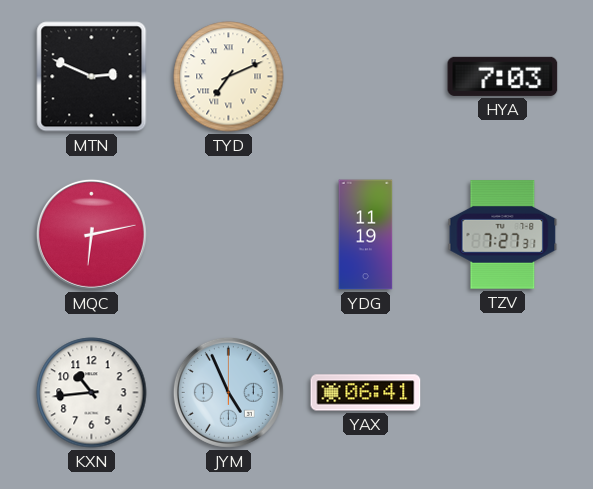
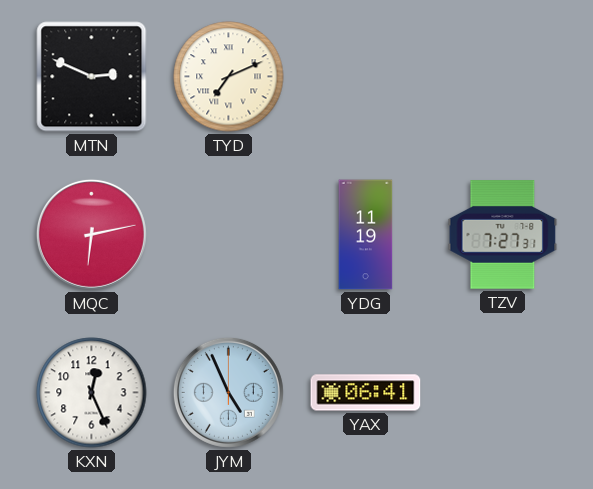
HYA: 7:03 -> none
KXN: 10:44 -> 12:26
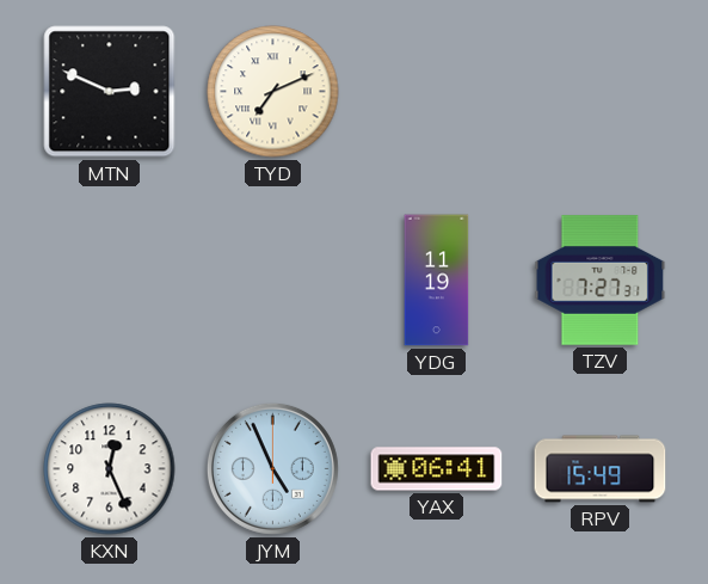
MQC: 6:13 -> none
RPV: none -> 15:49
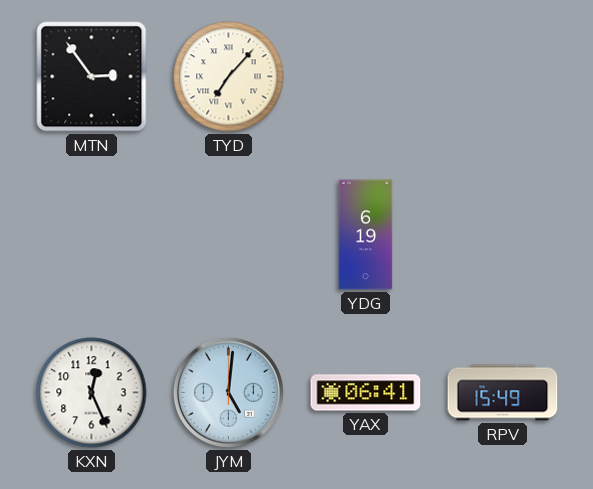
MTN: 2:49 -> 2:54
TYD: 7:11 -> 7:07
YDG: 11:19 -> 6:19
TZV: 7:27 -> none
JYM: 4:56 -> 5:01
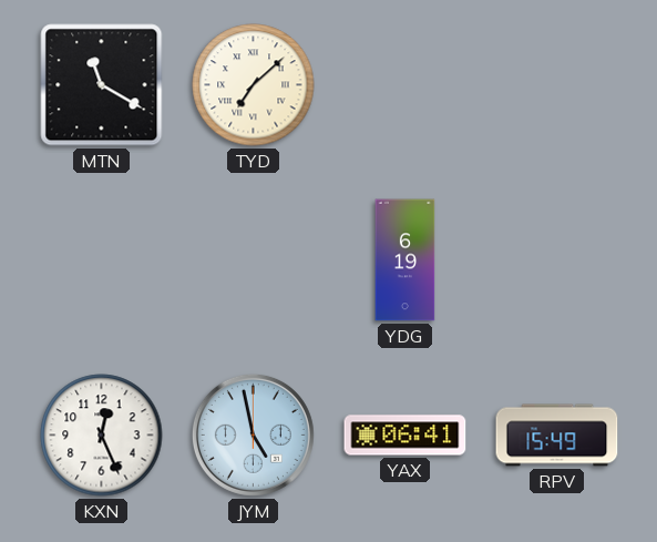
MTN: 2:54 -> 11:20
TYD: 7:07 -> 7:08
JYM: 5:01 -> 4:58
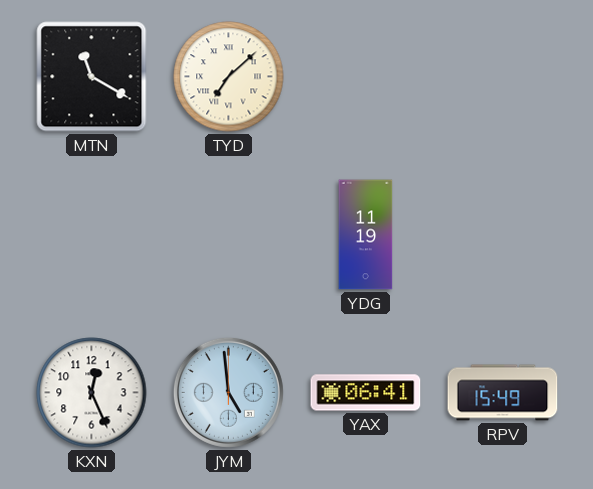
YDG: 6:19 -> 11:19
JYM: 4:58 -> 4:59
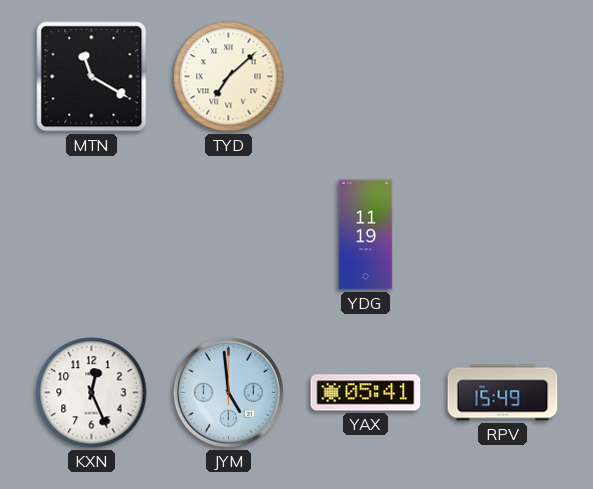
YAX: 06:41 -> 05:41
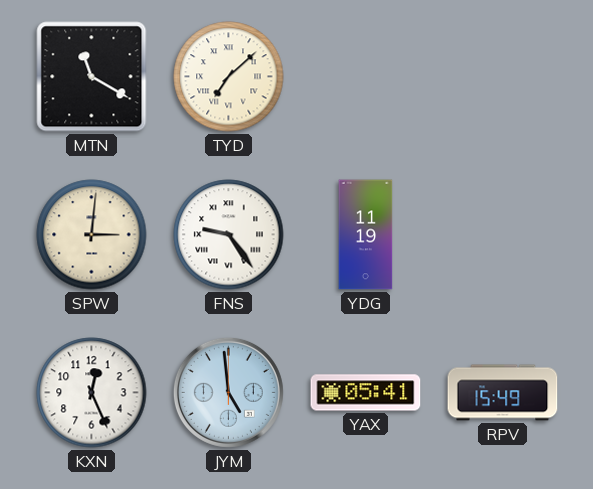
SPW: none -> 3:01
FNS: none -> 9:24
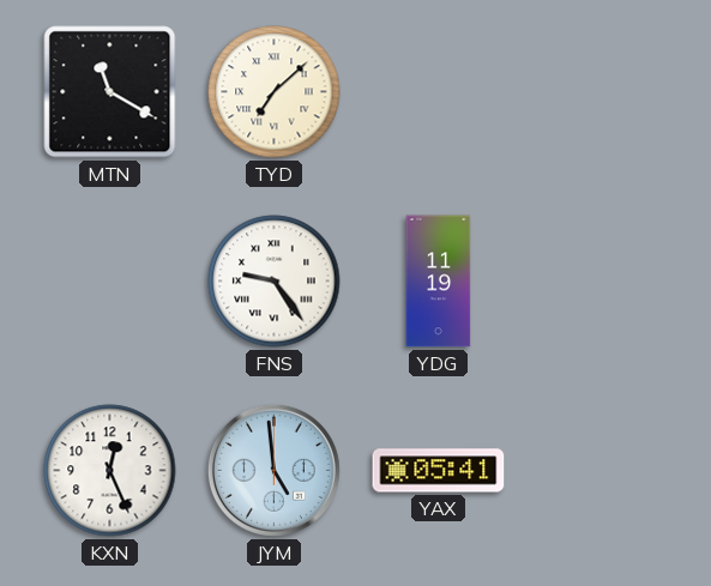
SPW: 3:01 -> none
RPV: 15:49 -> none
